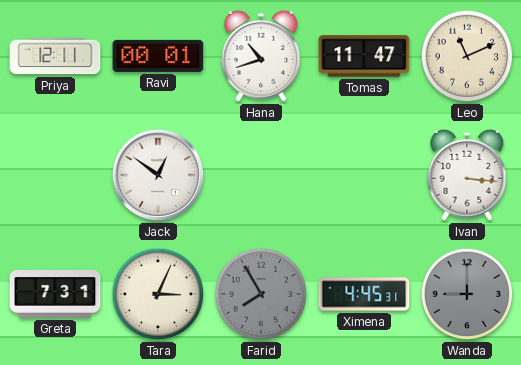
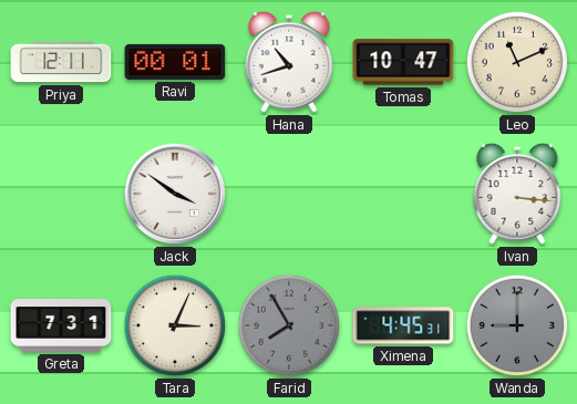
Tomas: 11:47 -> 10:47
Jack: 12:51 -> 3:51
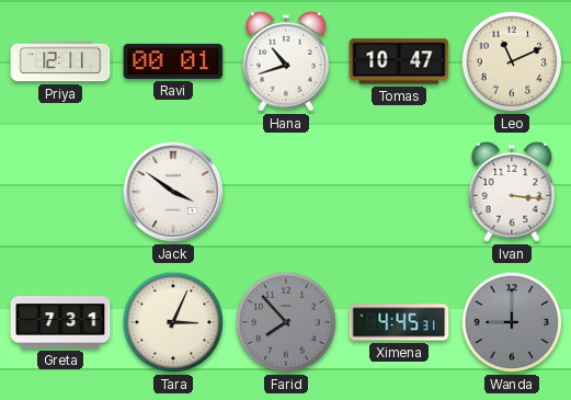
Farid: 7:55 -> 7:53
